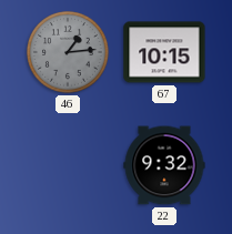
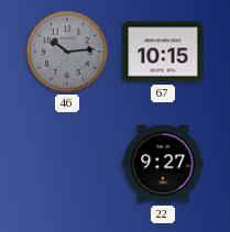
46: 1:14 -> 10:14
22: 9:32 -> 9:27
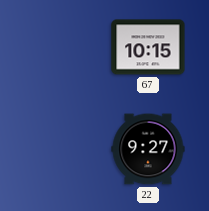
46: 10:14 -> none
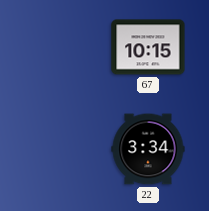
22: 9:27 -> 3:34
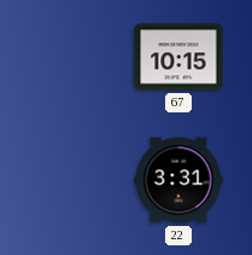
22: 3:34 -> 3:31
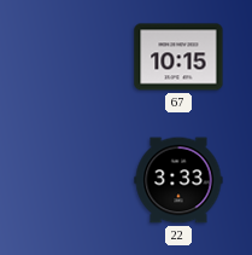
22: 3:31 -> 3:33
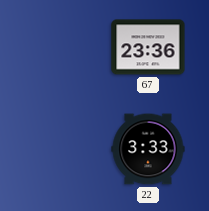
67: 10:15 -> 23:36
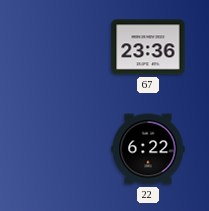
22: 3:33 -> 6:22
